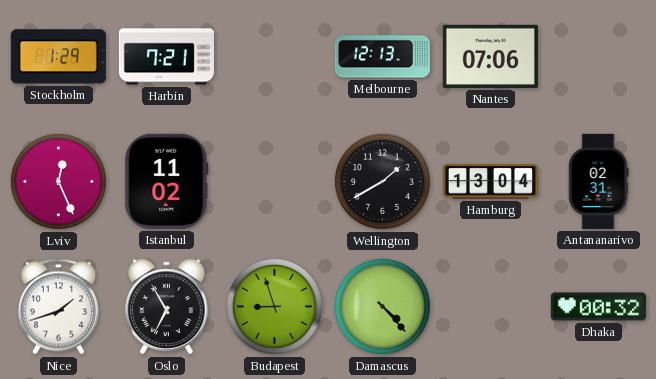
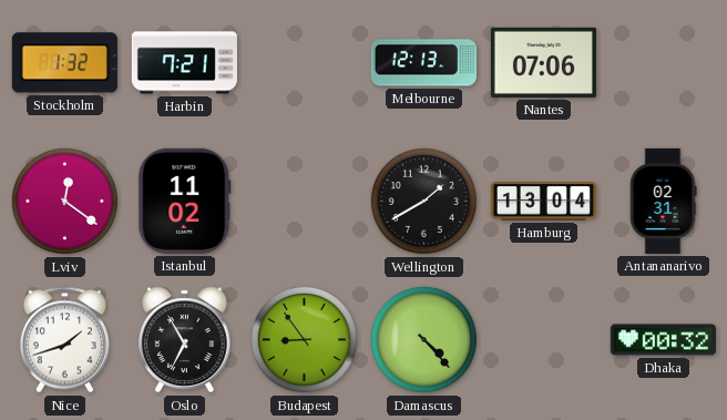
Stockholm: 1:29 -> 1:32
Lviv: 12:26 -> 12:21
Budapest: 8:57 -> 8:54
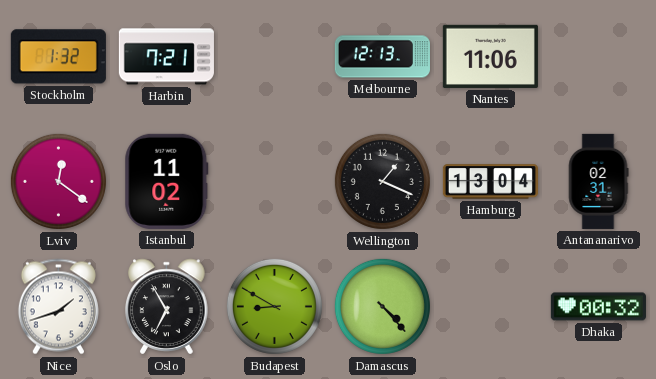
Nantes: 07:06 -> 11:06
Wellington: 1:40 -> 1:19
Budapest: 8:54 -> 8:50
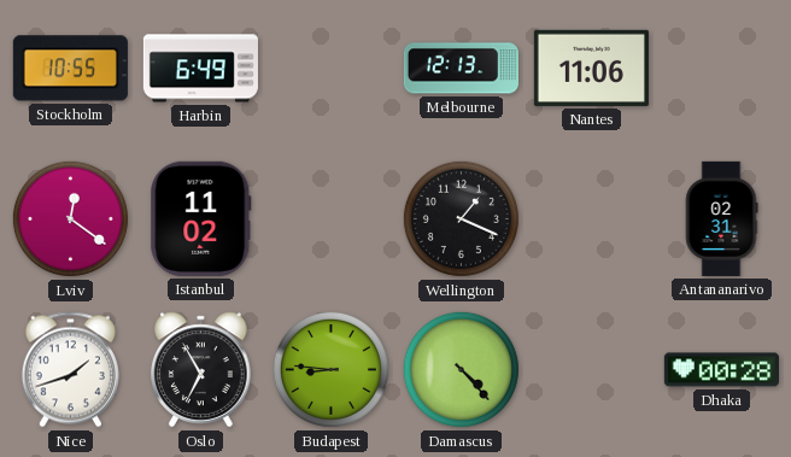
Stockholm: 1:32 -> 10:55
Harbin: 7:21 -> 6:49
Hamburg: 13:04 -> none
Budapest: 8:50 -> 8:46
Dhaka: 00:32 -> 00:28
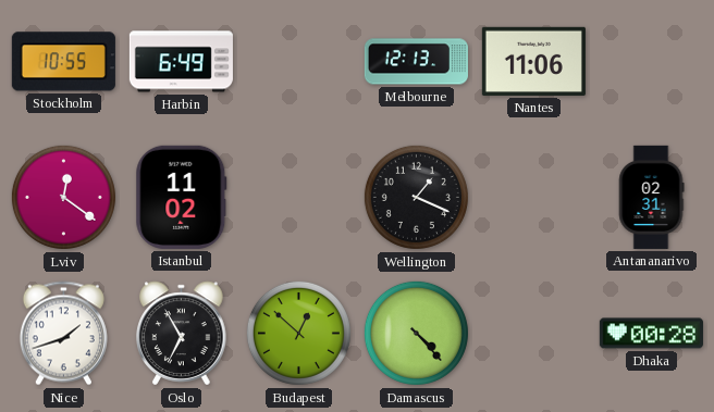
Budapest: 8:46 -> 12:52
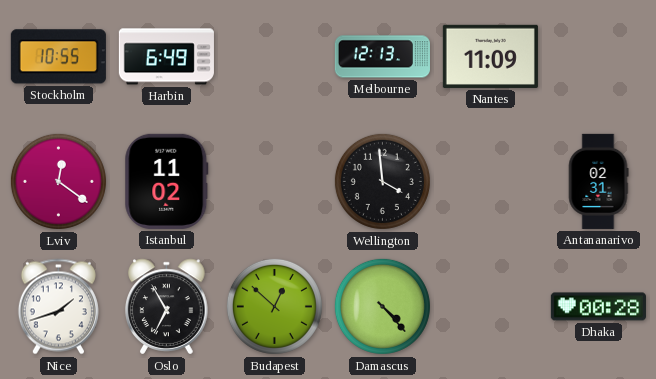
Nantes: 11:06 -> 11:09
Wellington: 1:19 -> 3:59
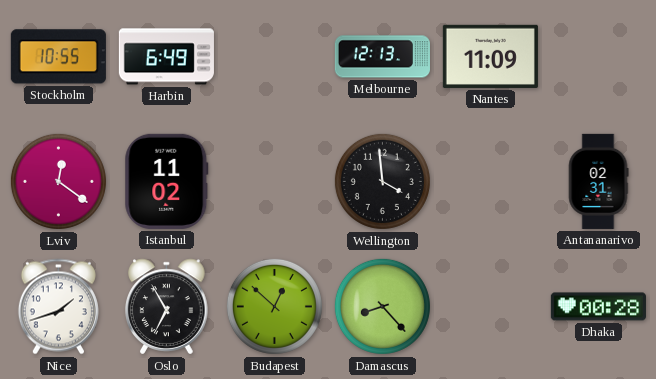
Damascus: 4:23 -> 8:23
